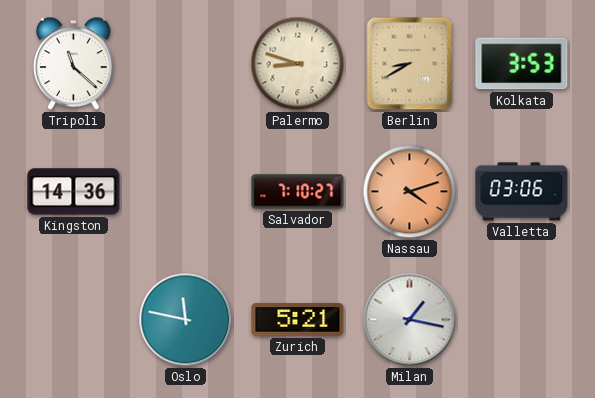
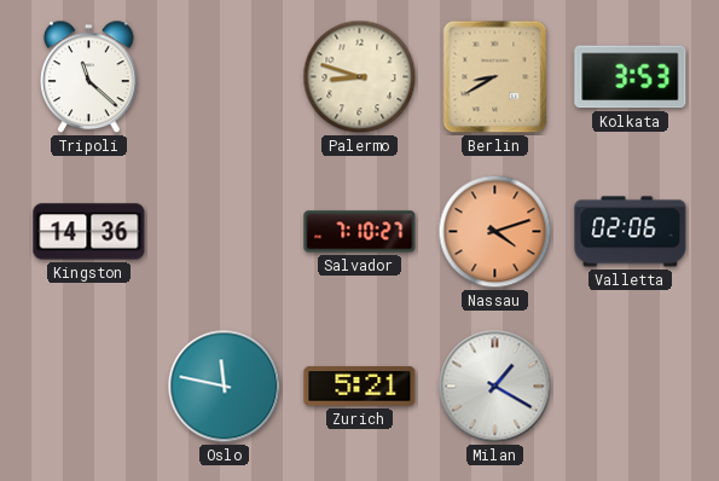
Valletta: 03:06 -> 02:06
Milan: 1:17 -> 1:20
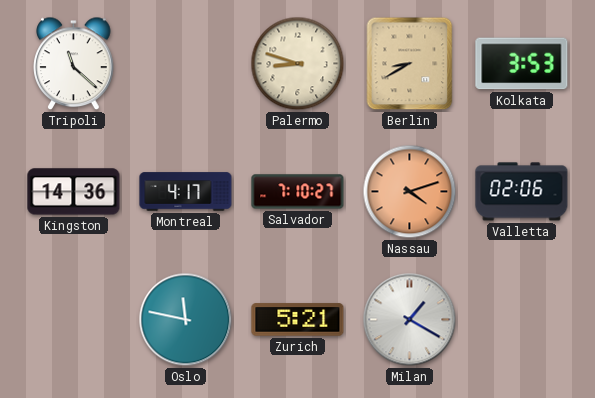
Montreal: none -> 4:17
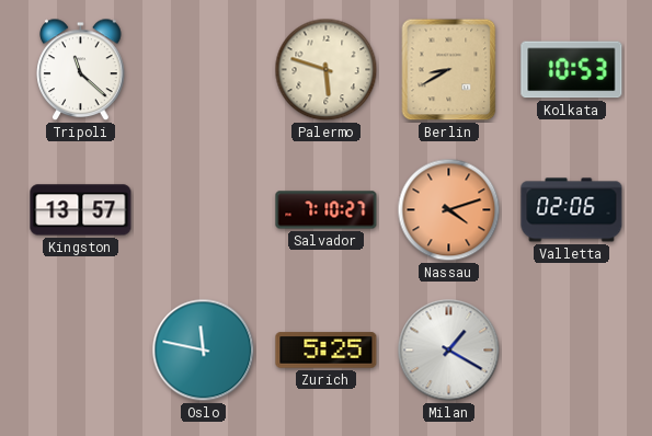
Palermo: 8:48 -> 5:48
Kolkata: 3:53 -> 10:53
Kingston: 14:36 -> 13:57
Montreal: 4:17 -> none
Zurich: 5:21 -> 5:25
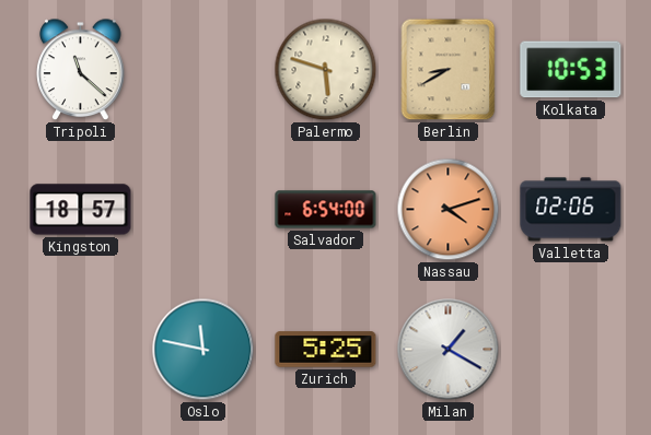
Kingston: 13:57 -> 18:57
Salvador: 7:10 -> 6:54
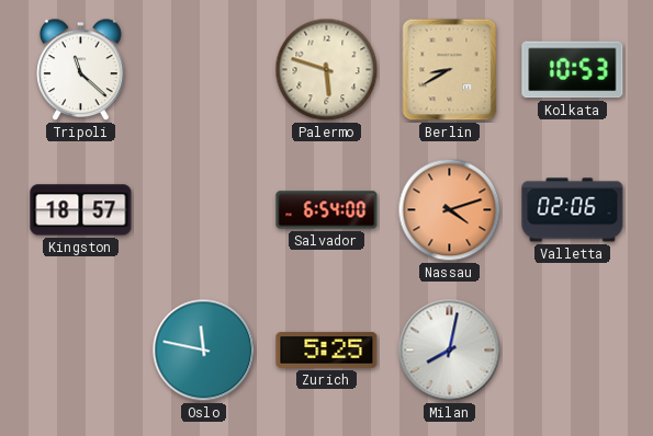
Milan: 1:20 -> 8:02
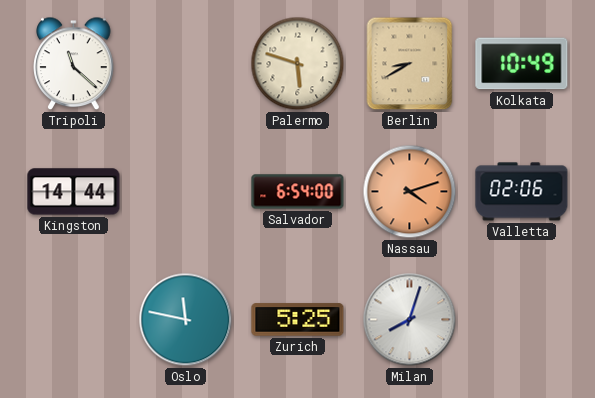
Kolkata: 10:53 -> 10:49
Kingston: 18:57 -> 14:44
Milan: 8:02 -> 8:03
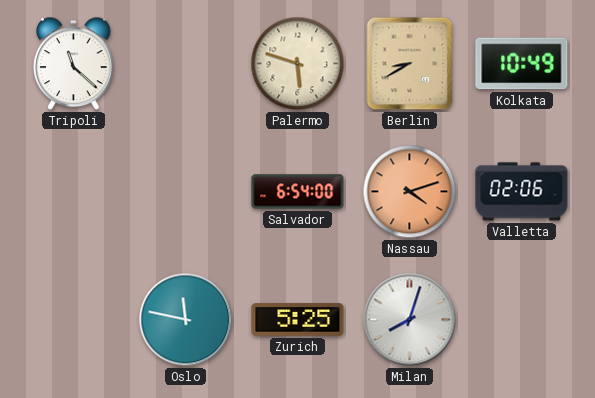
Kingston: 14:44 -> none
